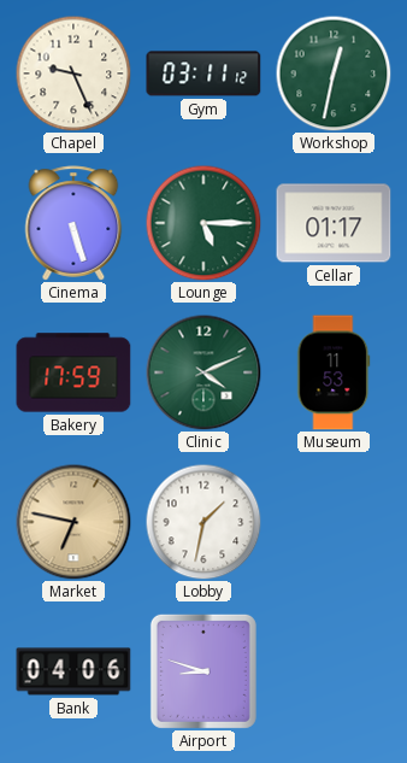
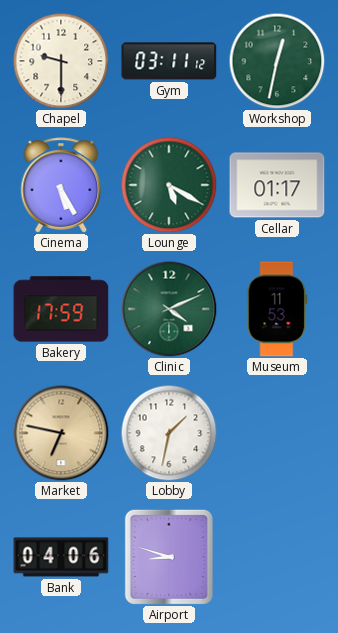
Chapel: 9:26 -> 9:30
Cinema: 5:27 -> 5:25
Lounge: 5:15 -> 5:20
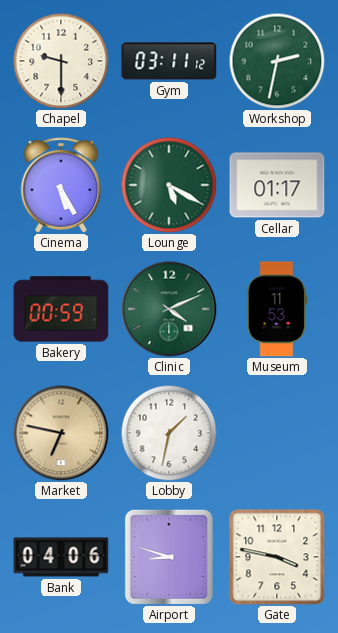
Workshop: 12:32 -> 2:32
Bakery: 17:59 -> 00:59
Gate: none -> 3:47
